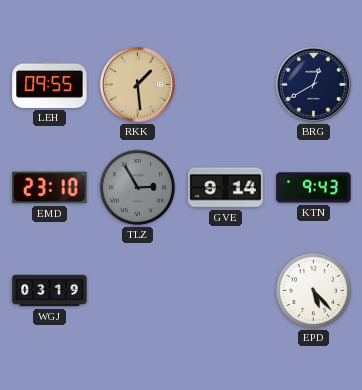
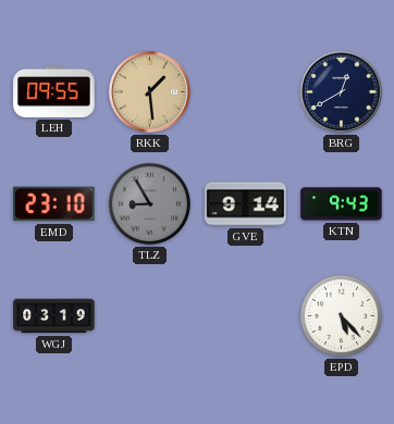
TLZ: 2:55 -> 8:55
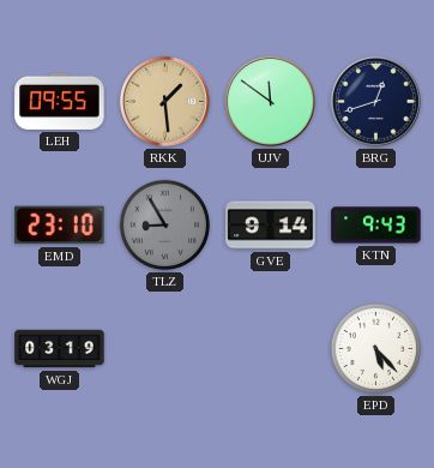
UJV: none -> 11:51
BRG: 12:40 -> 12:42
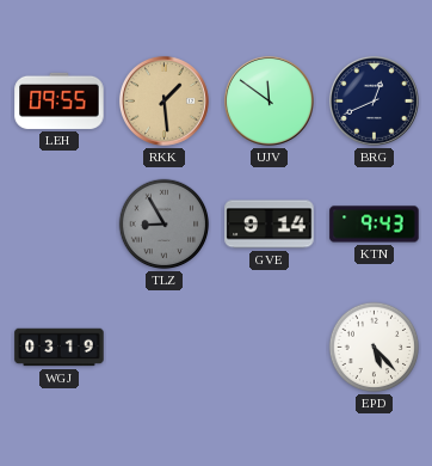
BRG: 12:42 -> 12:41
EMD: 23:10 -> none
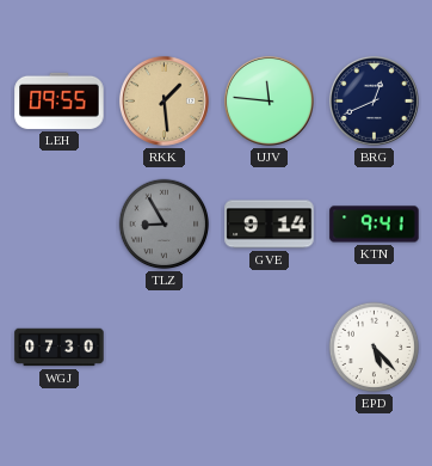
UJV: 11:51 -> 11:46
KTN: 9:43 -> 9:41
WGJ: 03:19 -> 07:30
